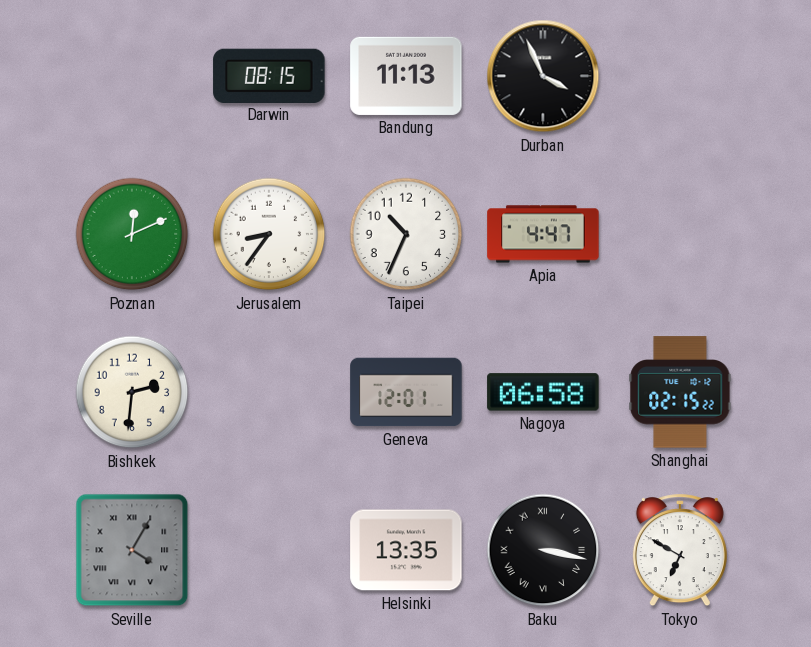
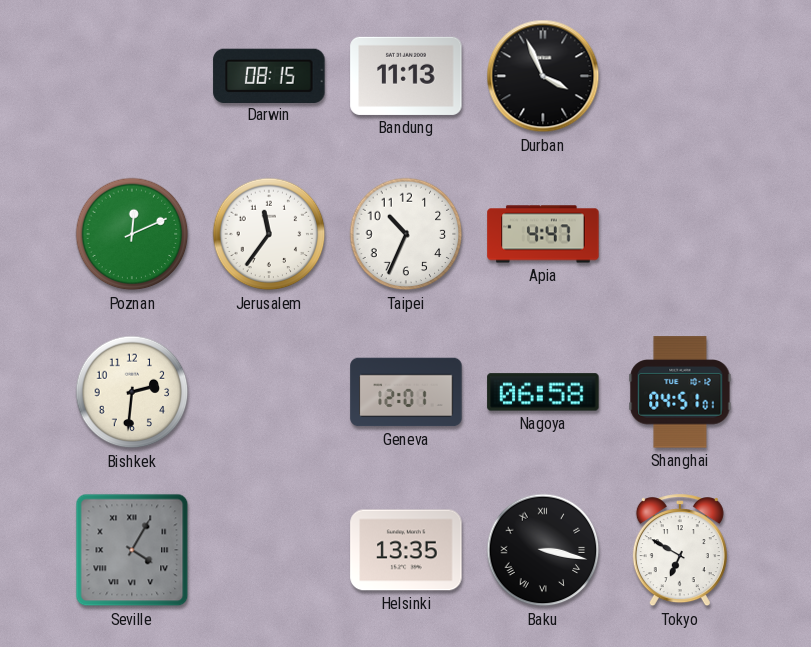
Jerusalem: 8:36 -> 11:36
Shanghai: 02:15 -> 04:51
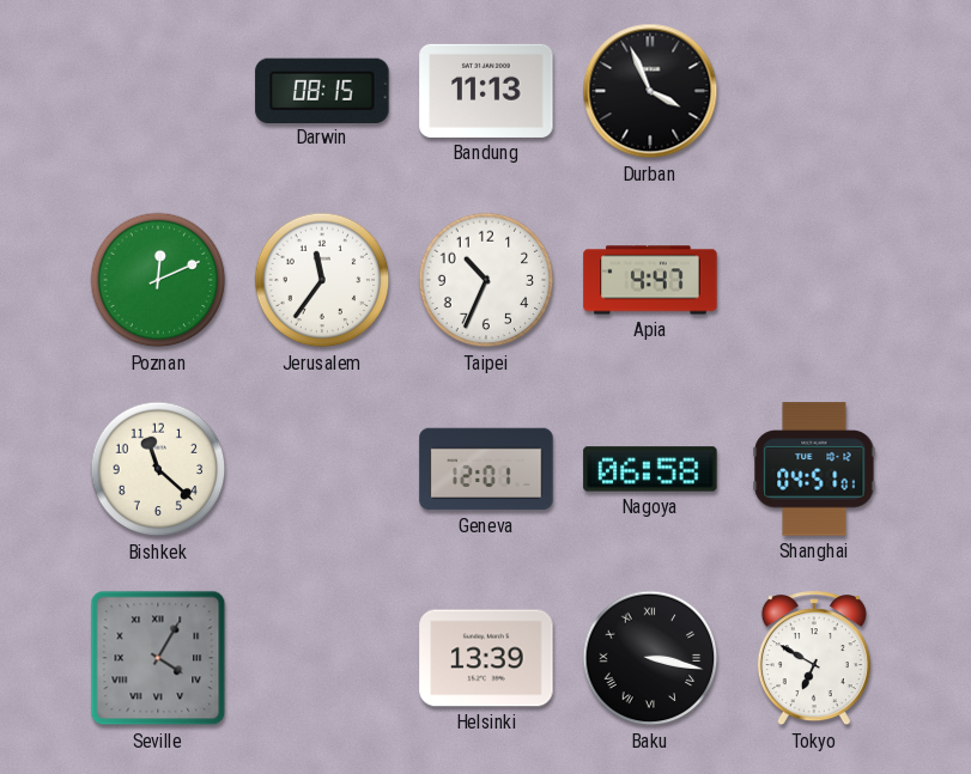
Bishkek: 2:31 -> 11:22
Helsinki: 13:35 -> 13:39
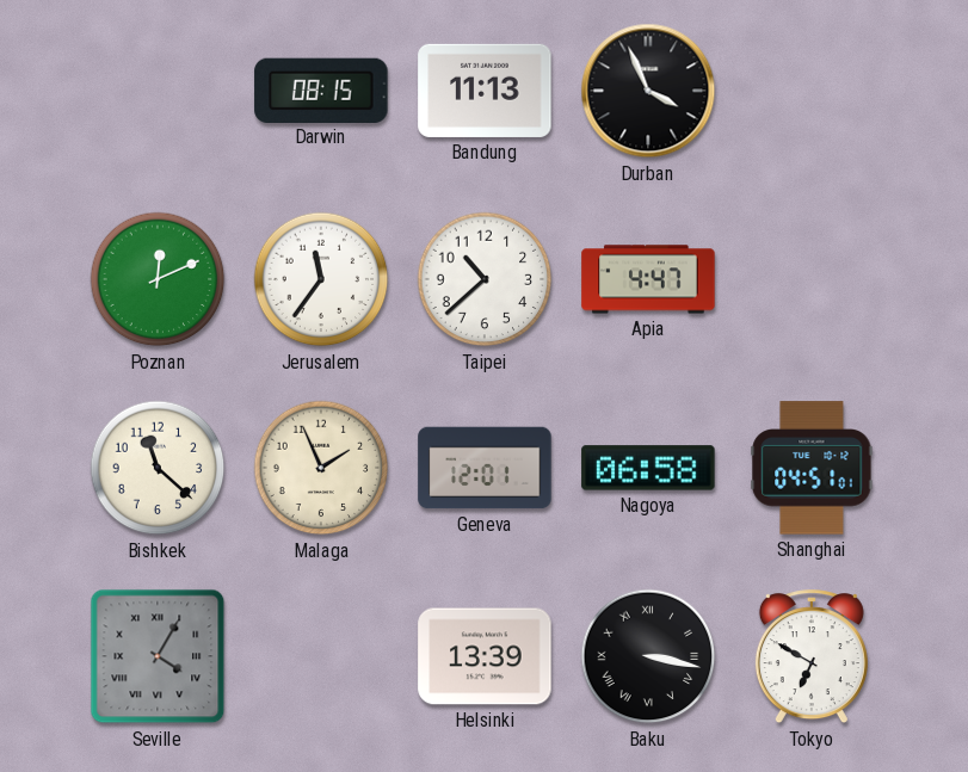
Taipei: 10:34 -> 10:38
Malaga: none -> 1:56
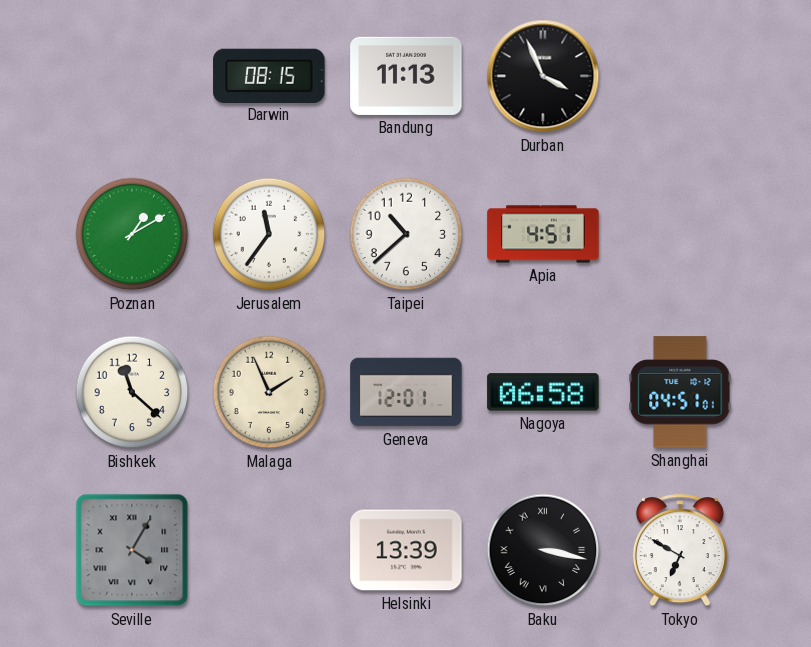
Poznan: 12:11 -> 1:10
Apia: 4:47 -> 4:51
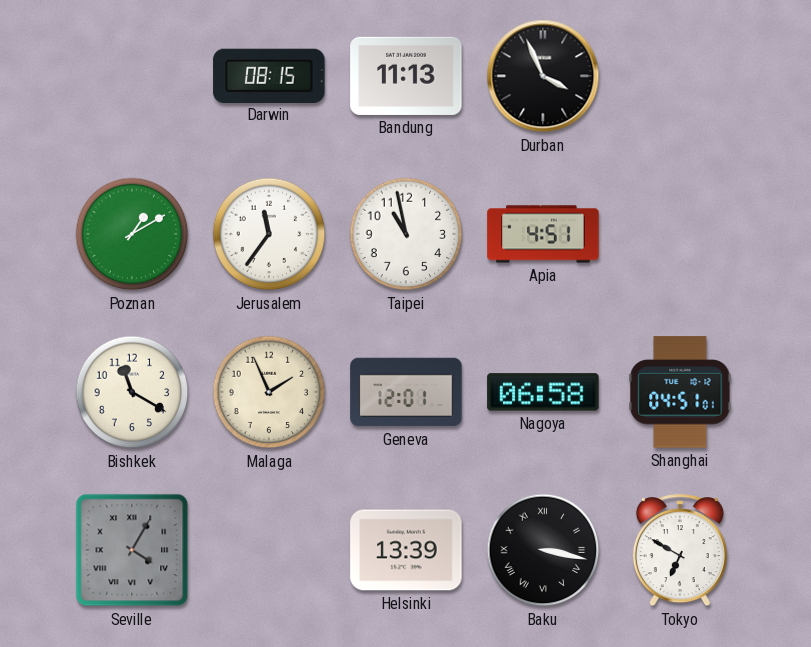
Taipei: 10:38 -> 10:58
Bishkek: 11:22 -> 11:20
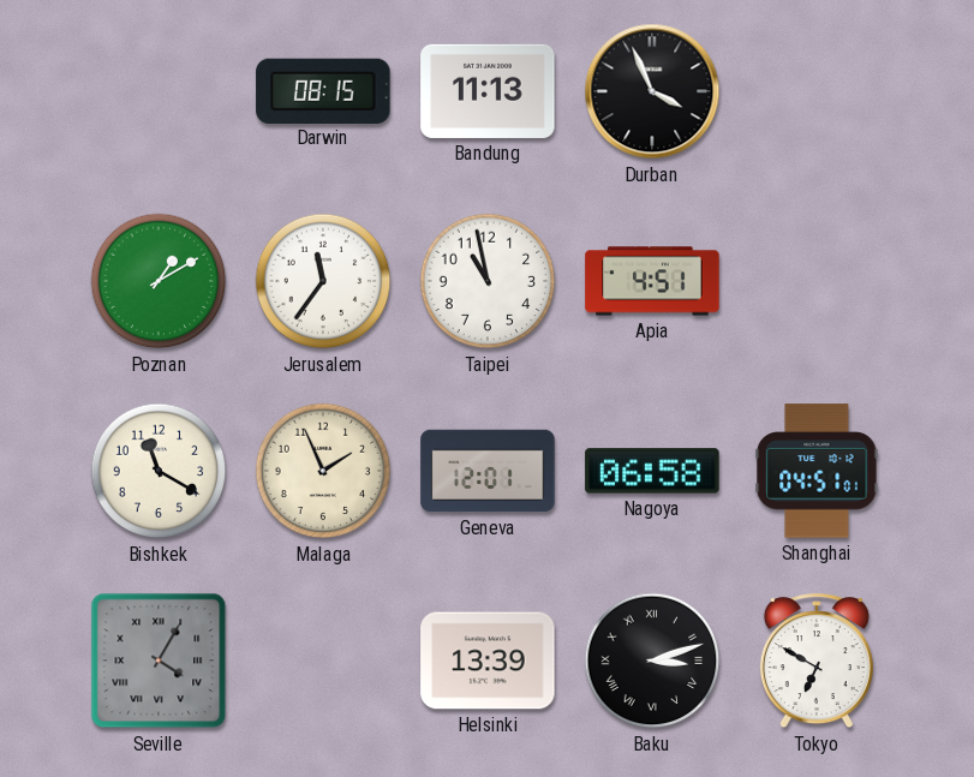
Baku: 3:17 -> 3:12
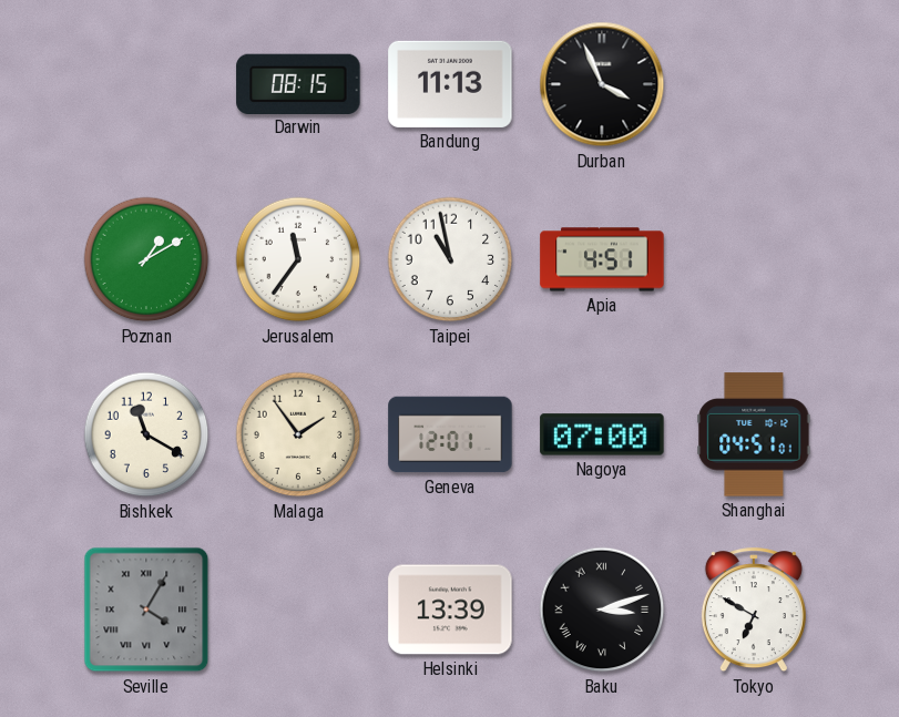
Malaga: 1:56 -> 1:54
Nagoya: 06:58 -> 07:00
